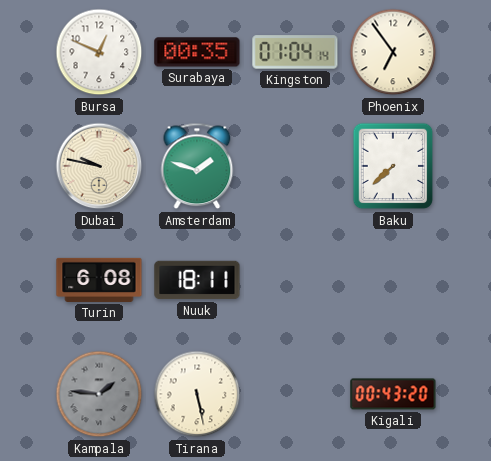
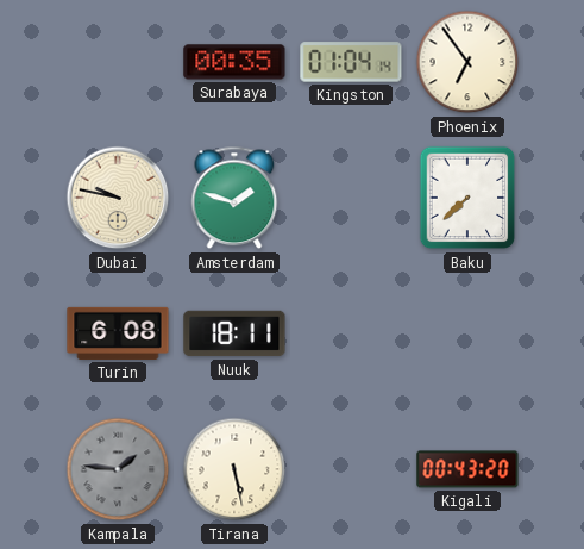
Bursa: 12:49 -> none
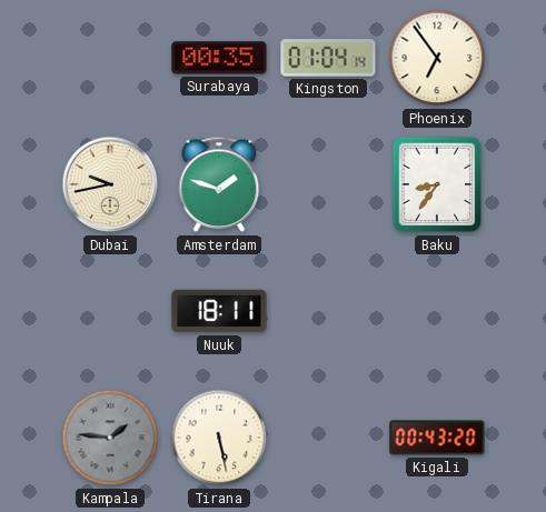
Dubai: 9:47 -> 9:43
Baku: 7:38 -> 8:36
Turin: 6:08 -> none
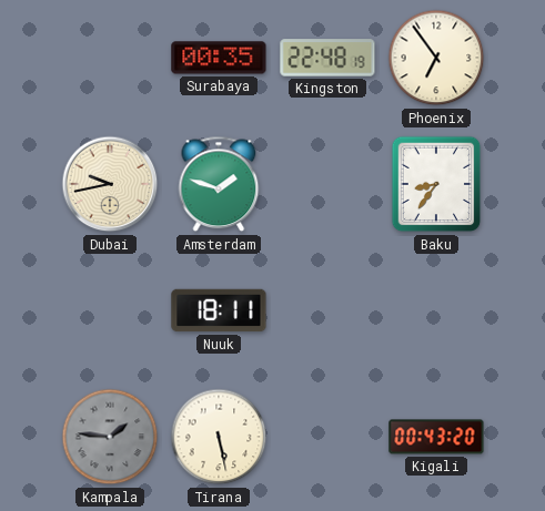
Kingston: 01:04 -> 22:48
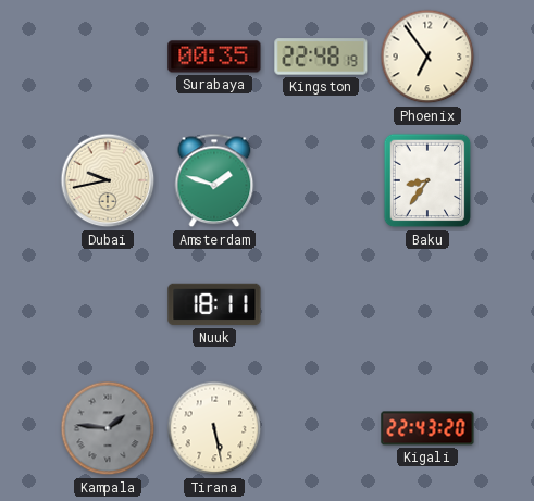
Kigali: 00:43 -> 22:43
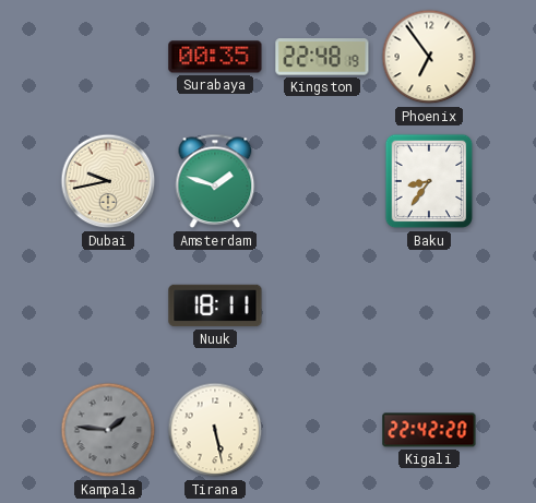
Kigali: 22:43 -> 22:42
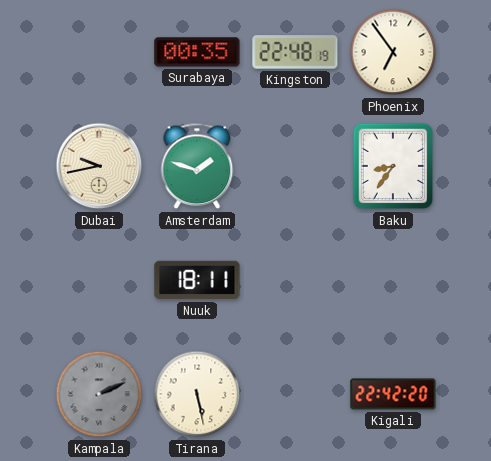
Kampala: 1:46 -> 2:11
